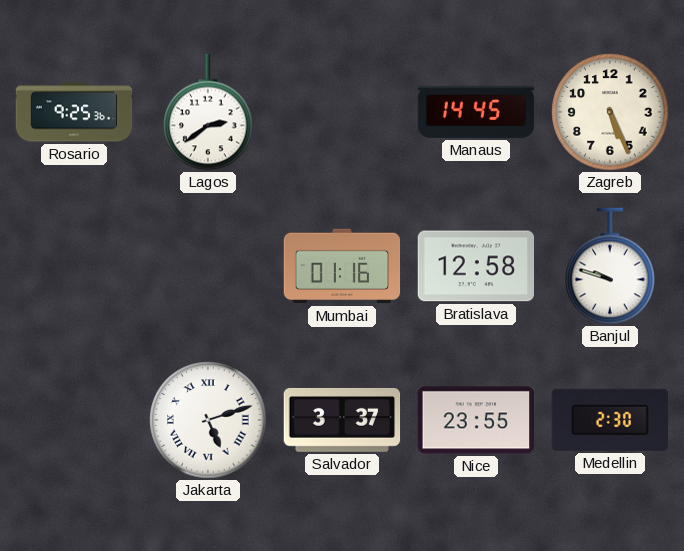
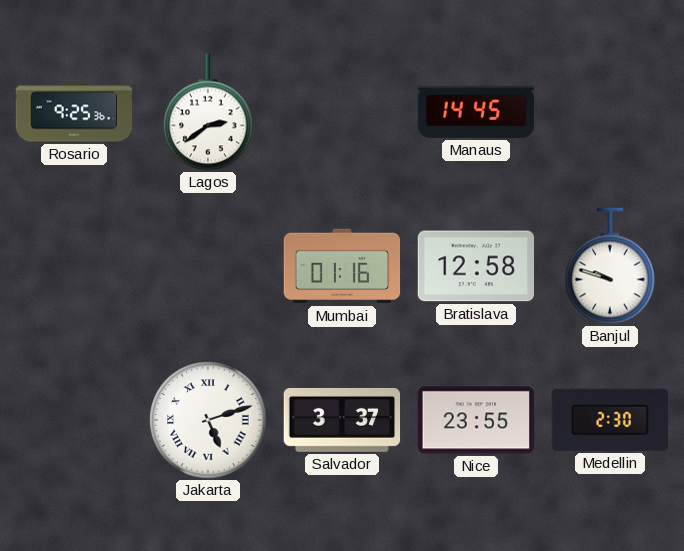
Zagreb: 5:26 -> none
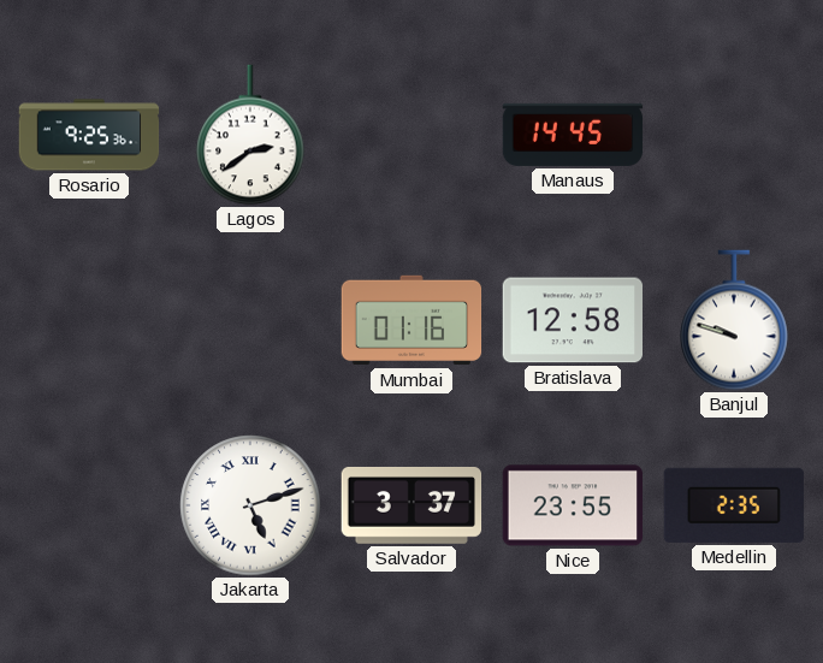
Medellin: 2:30 -> 2:35
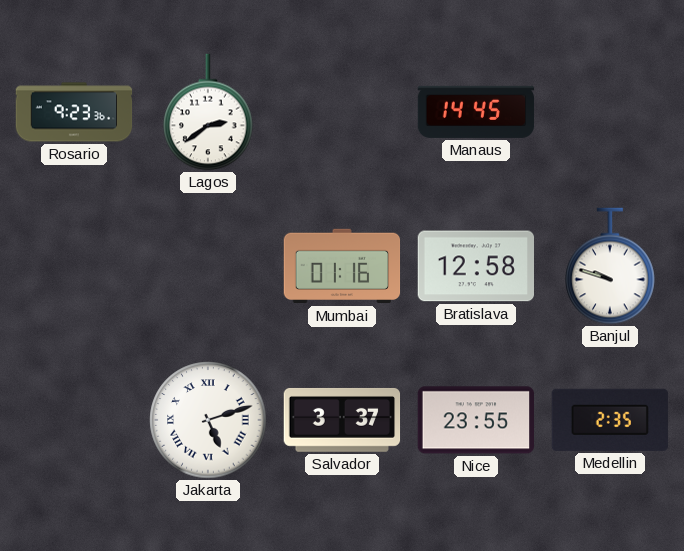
Rosario: 9:25 -> 9:23
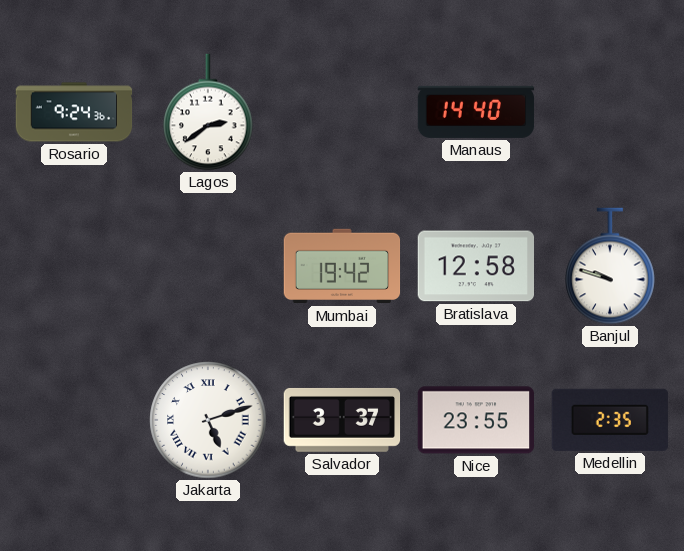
Rosario: 9:23 -> 9:24
Manaus: 14:45 -> 14:40
Mumbai: 01:16 -> 19:42
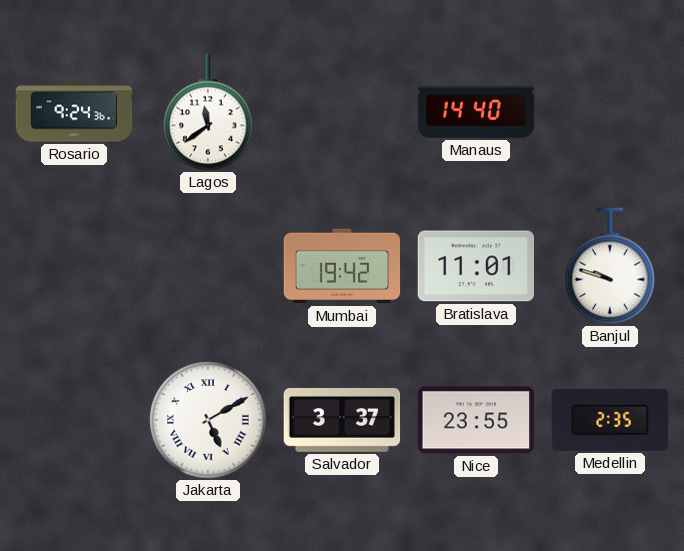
Lagos: 2:39 -> 11:39
Bratislava: 12:58 -> 11:01
Jakarta: 5:12 -> 5:10
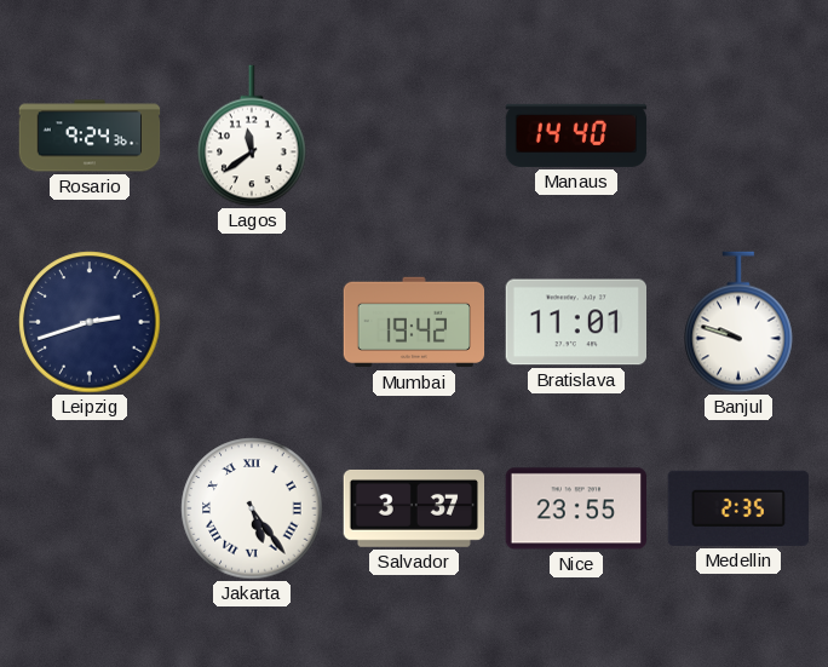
Leipzig: none -> 2:42
Jakarta: 5:10 -> 5:24
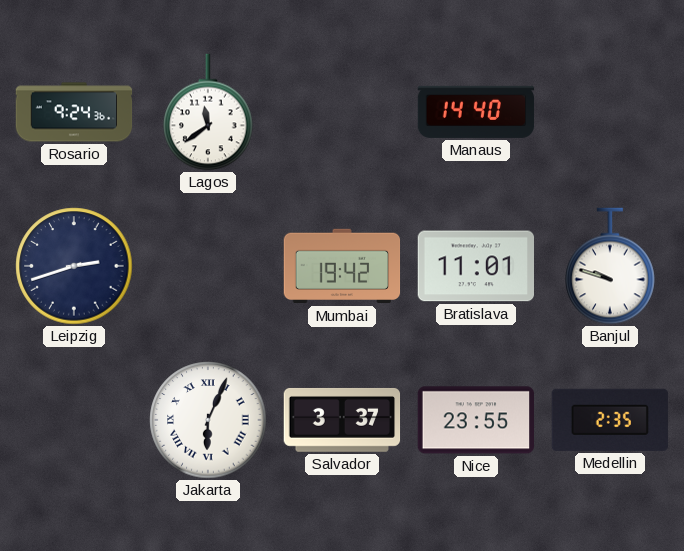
Jakarta: 5:24 -> 6:04
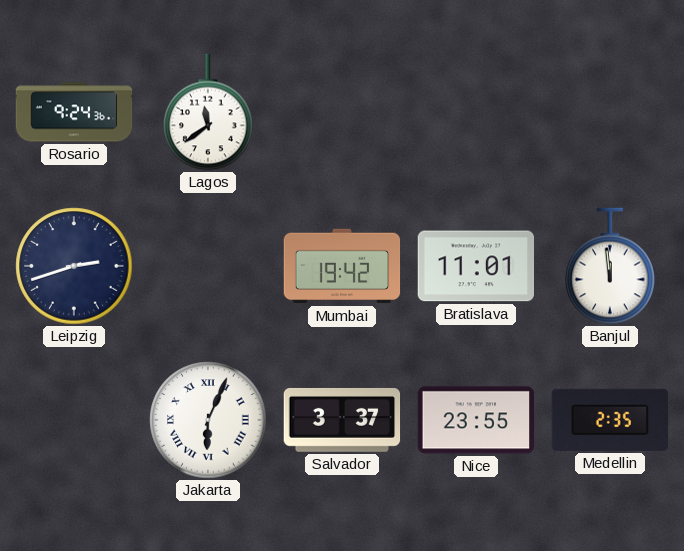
Manaus: 14:40 -> none
Banjul: 9:48 -> 11:59
